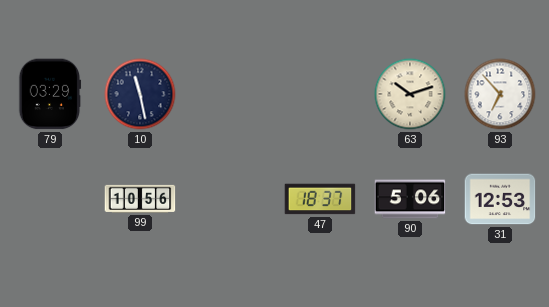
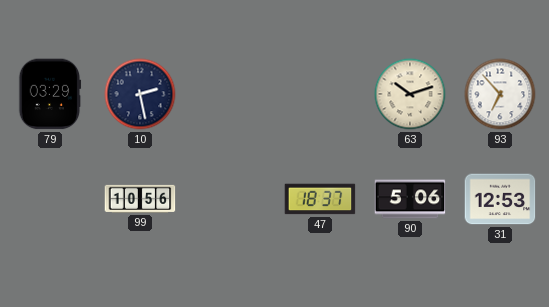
10: 11:28 -> 2:28
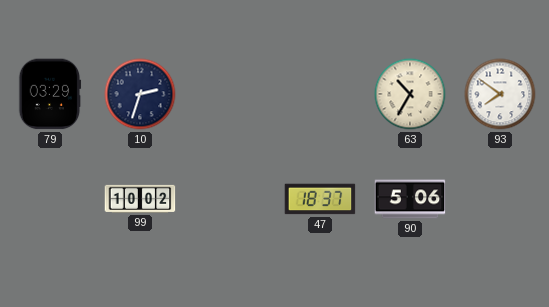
10: 2:28 -> 2:33
63: 10:12 -> 10:35
93: 6:53 -> 7:51
99: 10:56 -> 10:02
31: 12:53 -> none
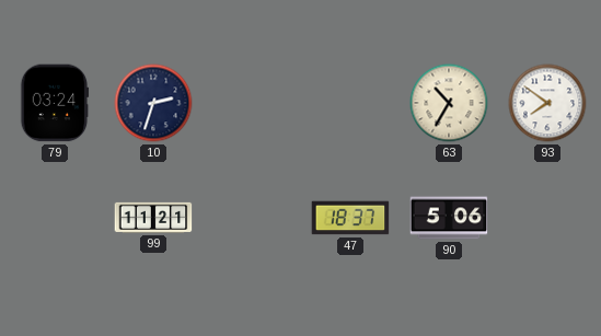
79: 03:29 -> 03:24
99: 10:02 -> 11:21
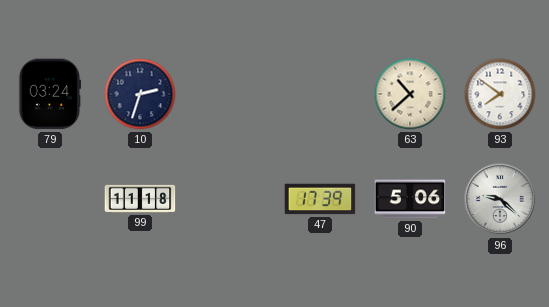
63: 10:35 -> 10:38
99: 11:21 -> 11:18
47: 18:37 -> 17:39
96: none -> 9:22
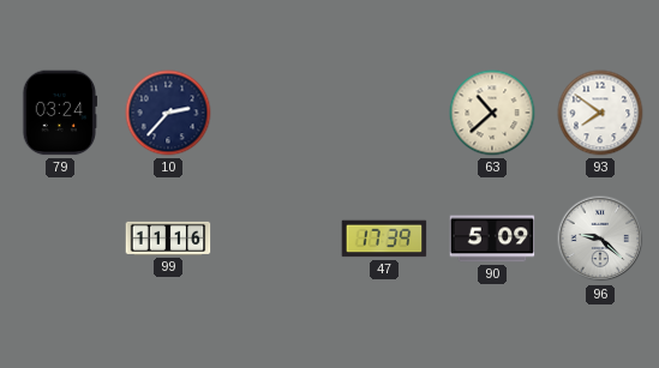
10: 2:33 -> 2:37
99: 11:18 -> 11:16
90: 5:06 -> 5:09
